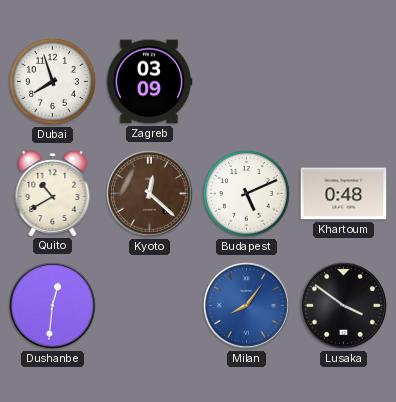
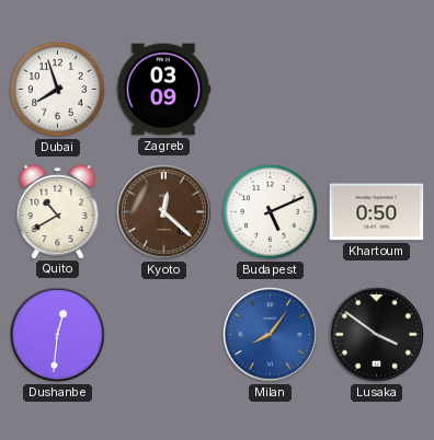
Khartoum: 0:48 -> 0:50
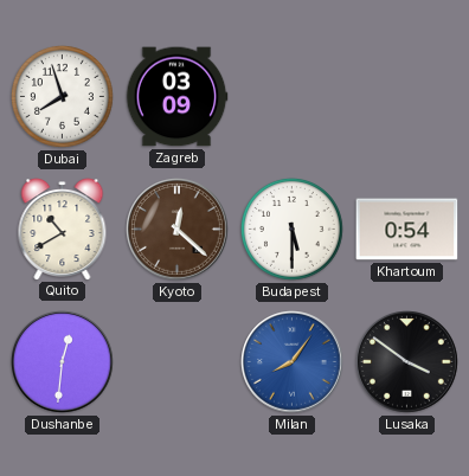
Budapest: 5:11 -> 5:30
Khartoum: 0:50 -> 0:54
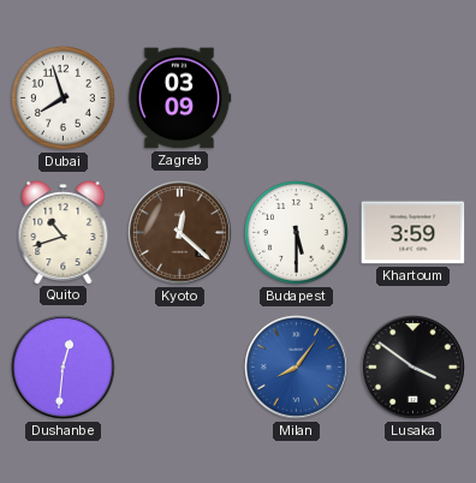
Quito: 10:40 -> 10:42
Khartoum: 0:54 -> 3:59
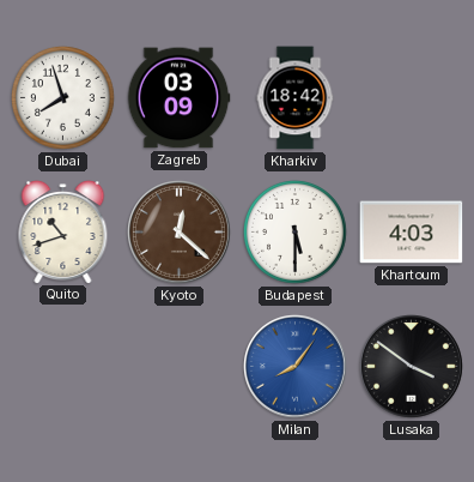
Kharkiv: none -> 18:42
Khartoum: 3:59 -> 4:03
Dushanbe: 12:31 -> none
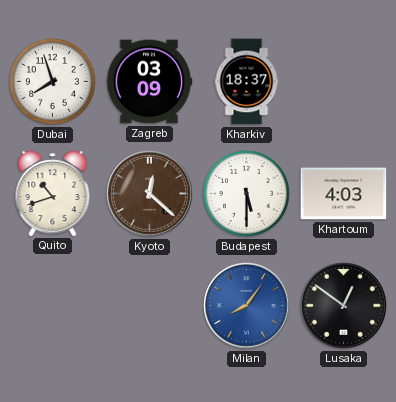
Kharkiv: 18:42 -> 18:37
Lusaka: 3:51 -> 12:51
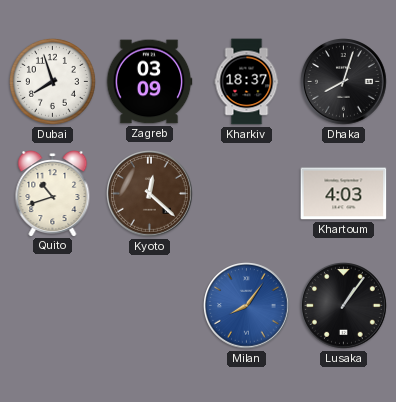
Dhaka: none -> 8:03
Budapest: 5:30 -> none
Lusaka: 12:51 -> 1:06
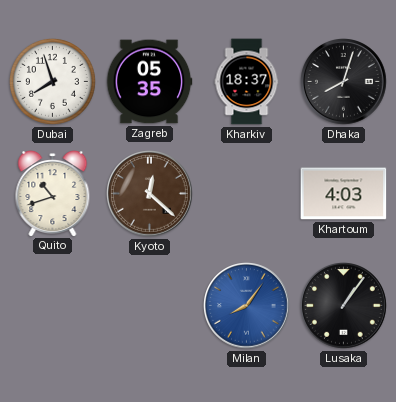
Zagreb: 03:09 -> 05:35
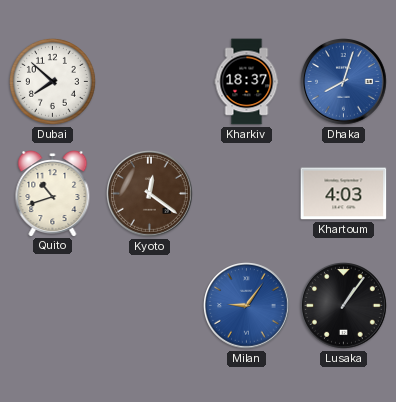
Dubai: 7:57 -> 7:52
Zagreb: 05:35 -> none
Dhaka dial: black -> blue
Kyoto: 12:22 -> 12:21
Milan: 8:06 -> 9:06
